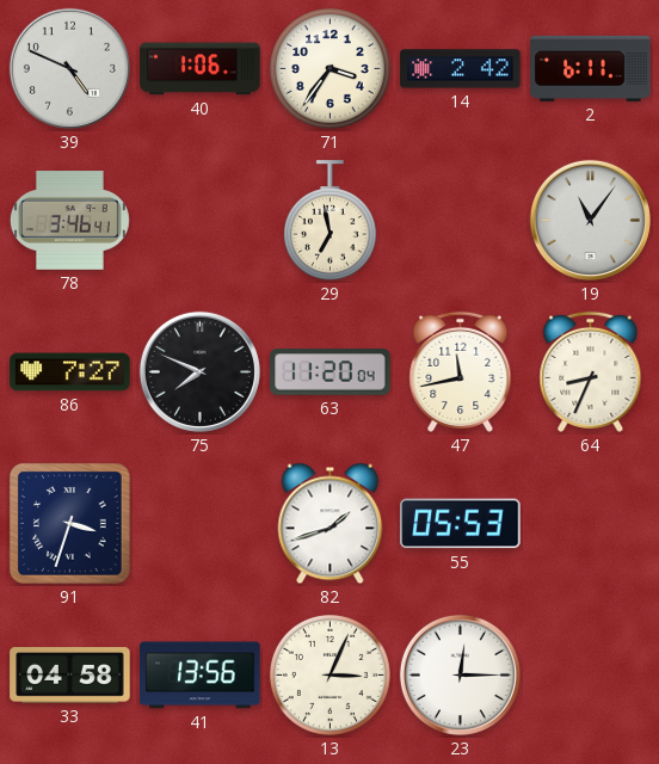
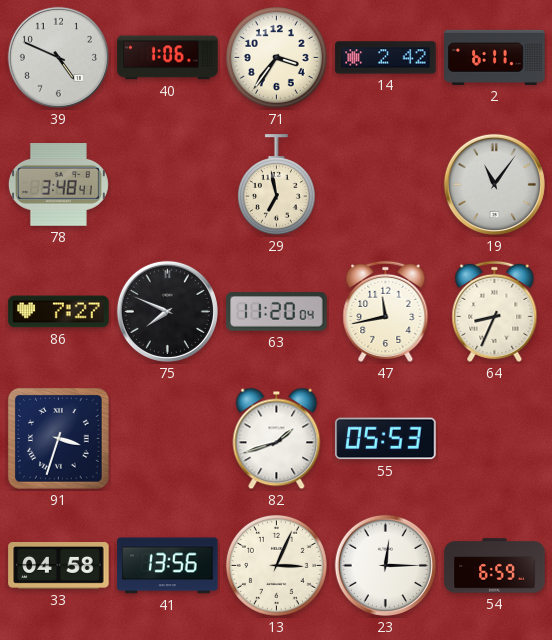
78: 3:46 -> 3:48
54: none -> 6:59
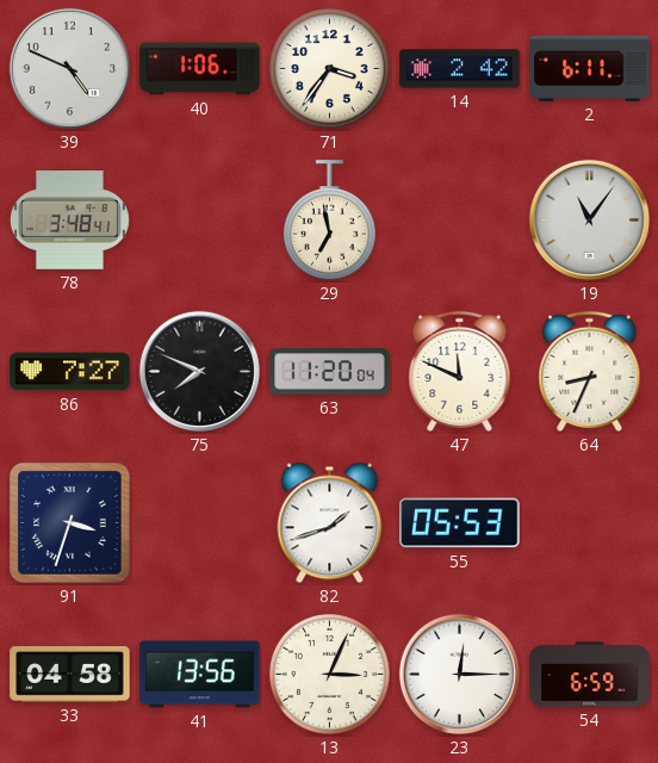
47: 11:43 -> 11:49
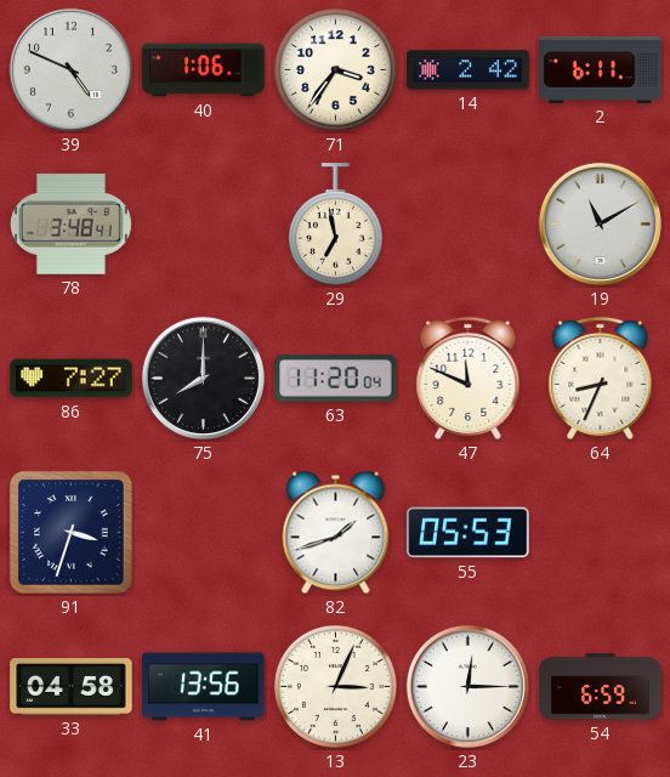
19: 11:06 -> 11:10
75: 7:49 -> 8:00
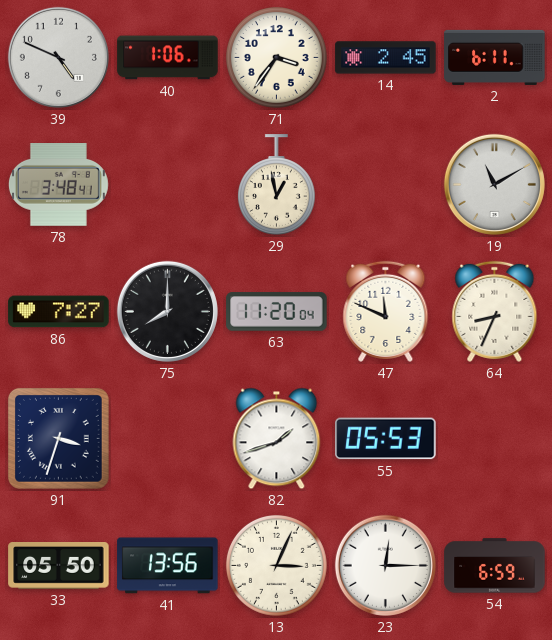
14: 2:42 -> 2:45
29: 6:58 -> 12:58
33: 04:58 -> 05:50
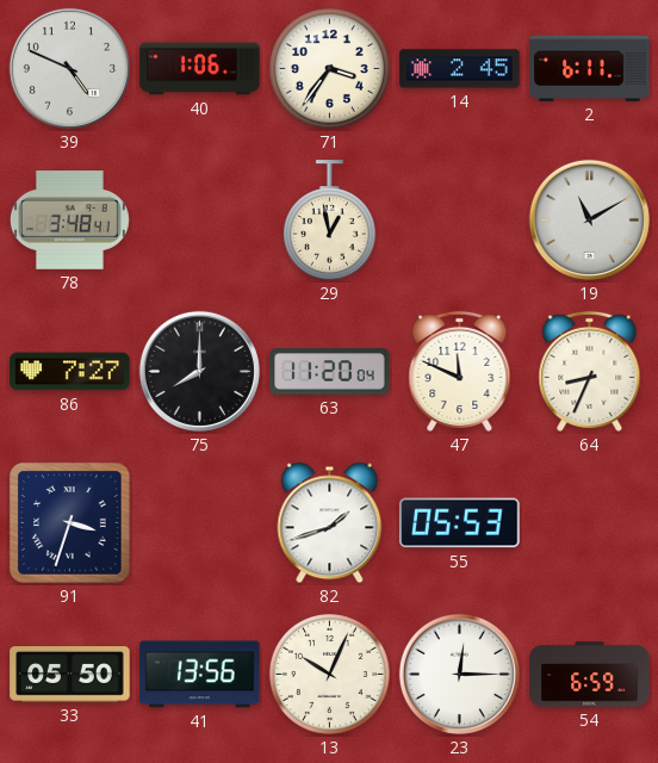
13: 3:04 -> 10:04
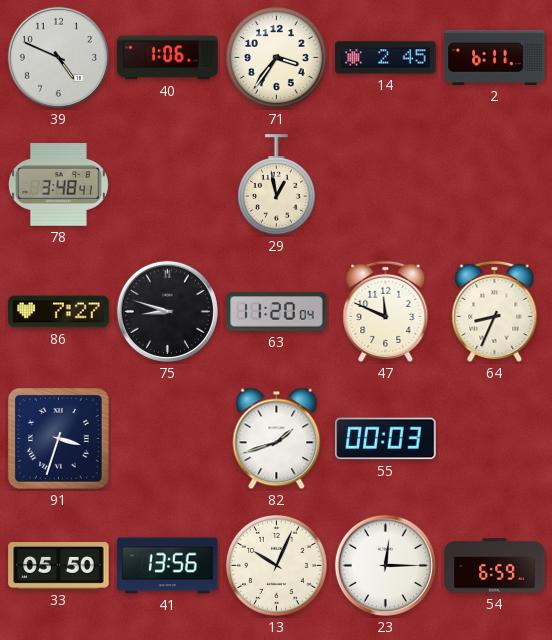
19: 11:10 -> none
75: 8:00 -> 8:48
55: 05:53 -> 00:03
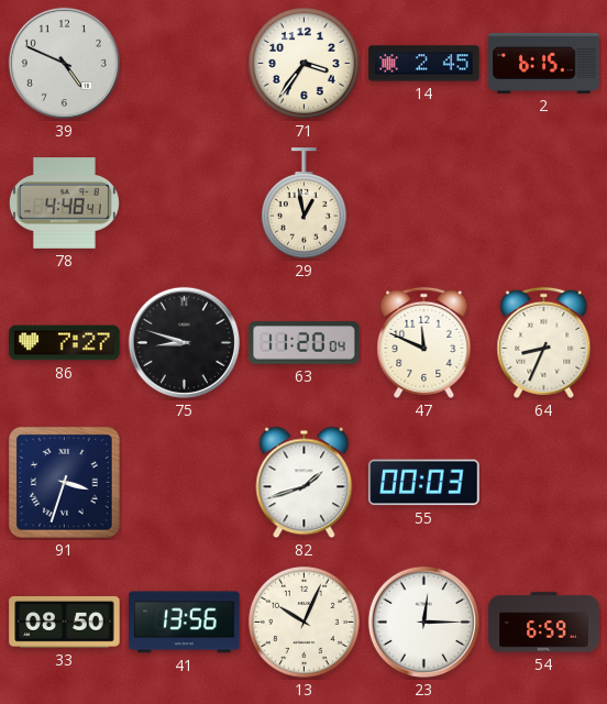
40: 1:06 -> none
2: 6:11 -> 6:15
78: 3:48 -> 4:48
33: 05:50 -> 08:50
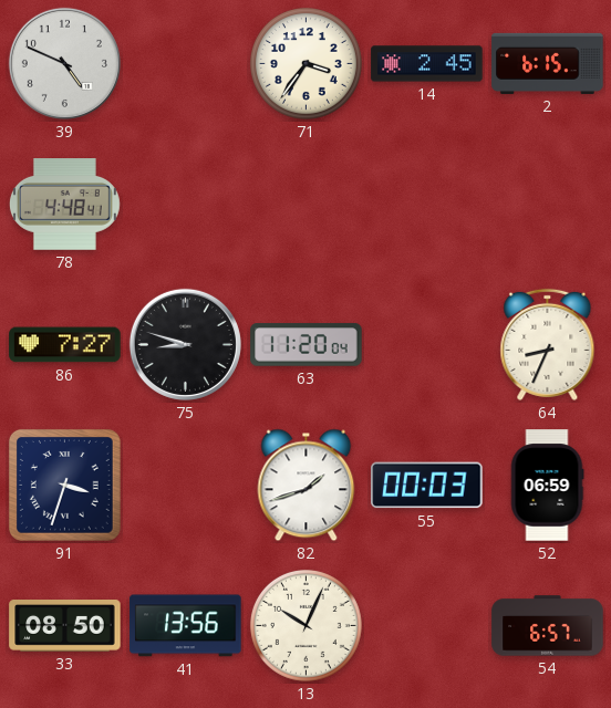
29: 12:58 -> none
47: 11:49 -> none
52: none -> 06:59
23: 12:15 -> none
54: 6:59 -> 6:57
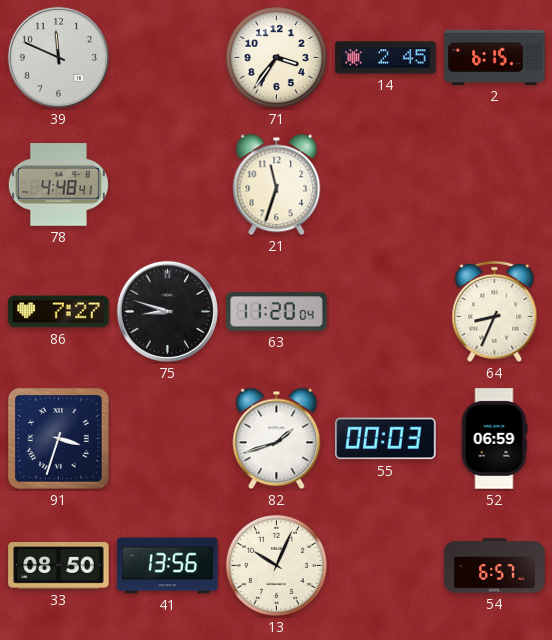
39: 4:49 -> 11:49
21: none -> 11:33
